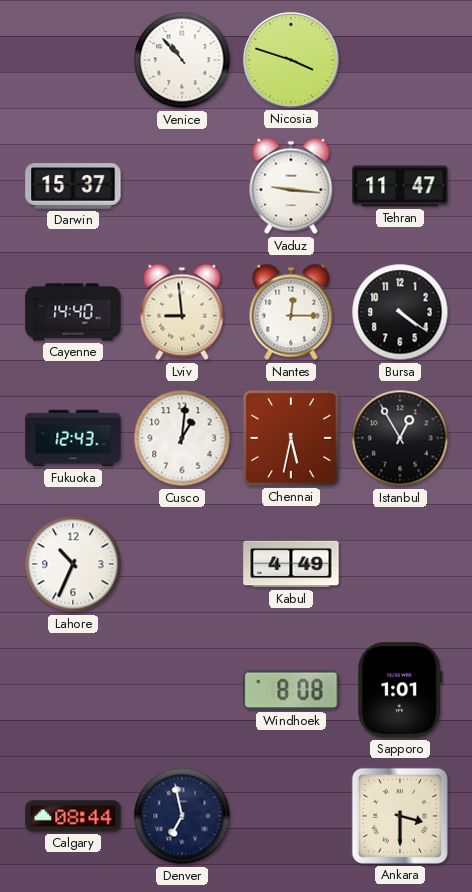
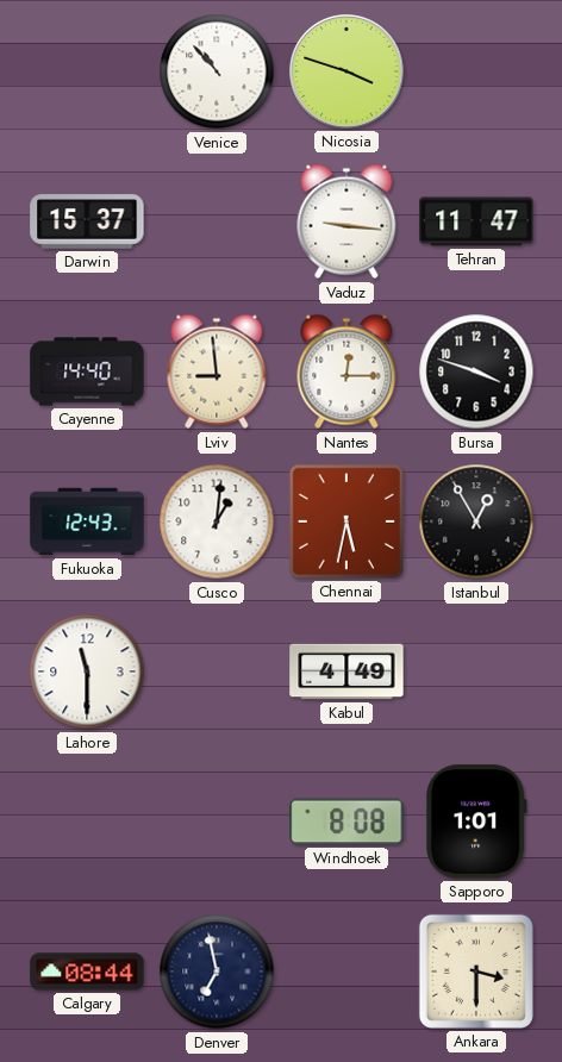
Bursa: 4:21 -> 3:48
Lahore: 10:34 -> 11:30
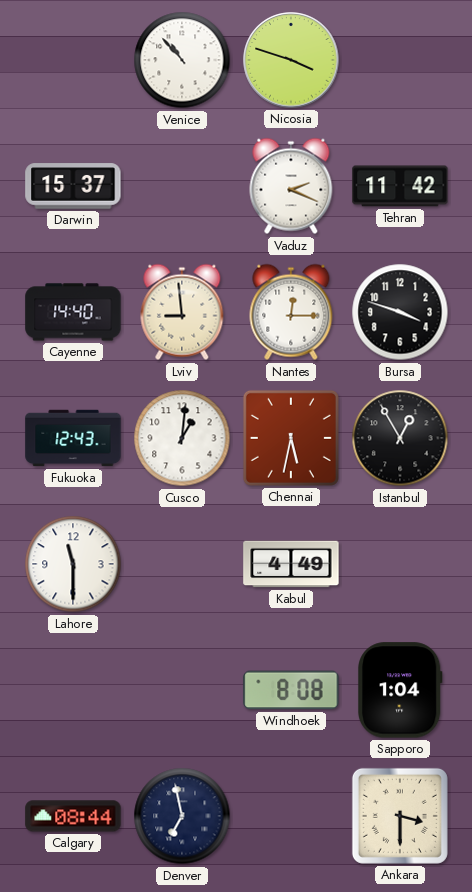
Vaduz: 9:16 -> 2:19
Tehran: 11:47 -> 11:42
Sapporo: 1:01 -> 1:04
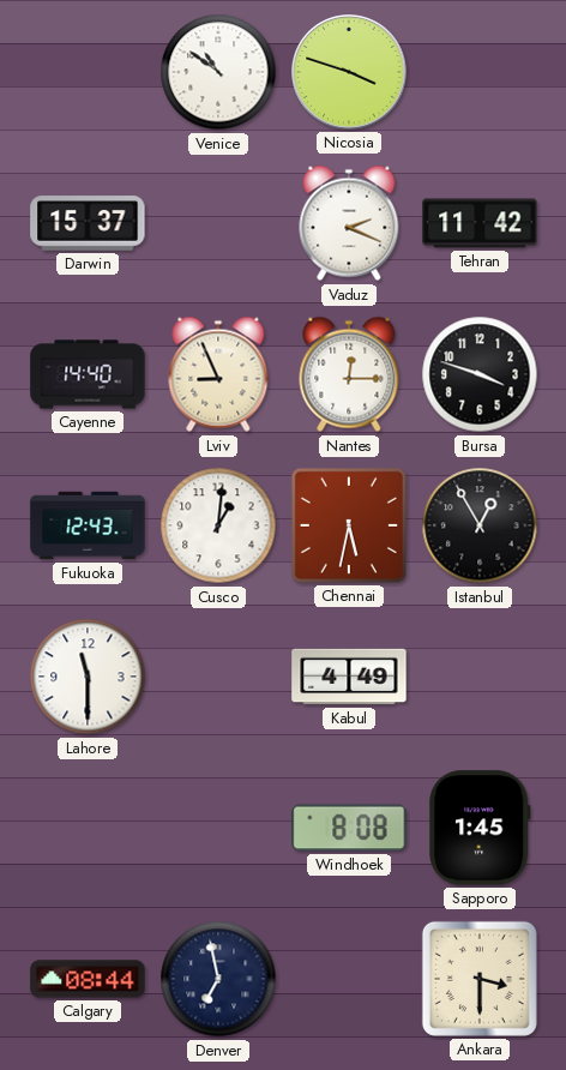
Venice: 10:53 -> 10:51
Lviv: 8:59 -> 8:56
Sapporo: 1:04 -> 1:45
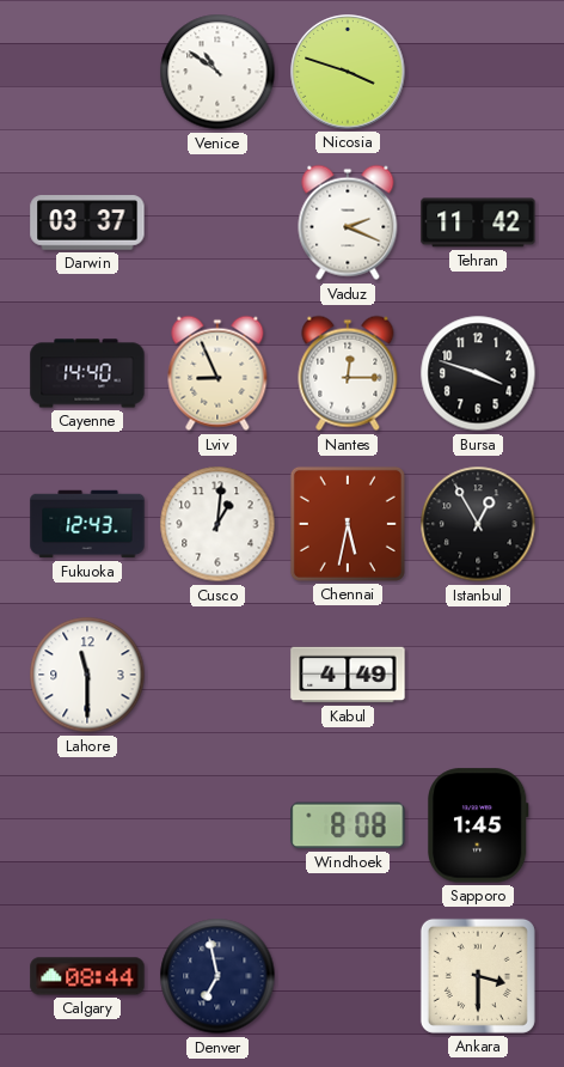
Darwin: 15:37 -> 03:37
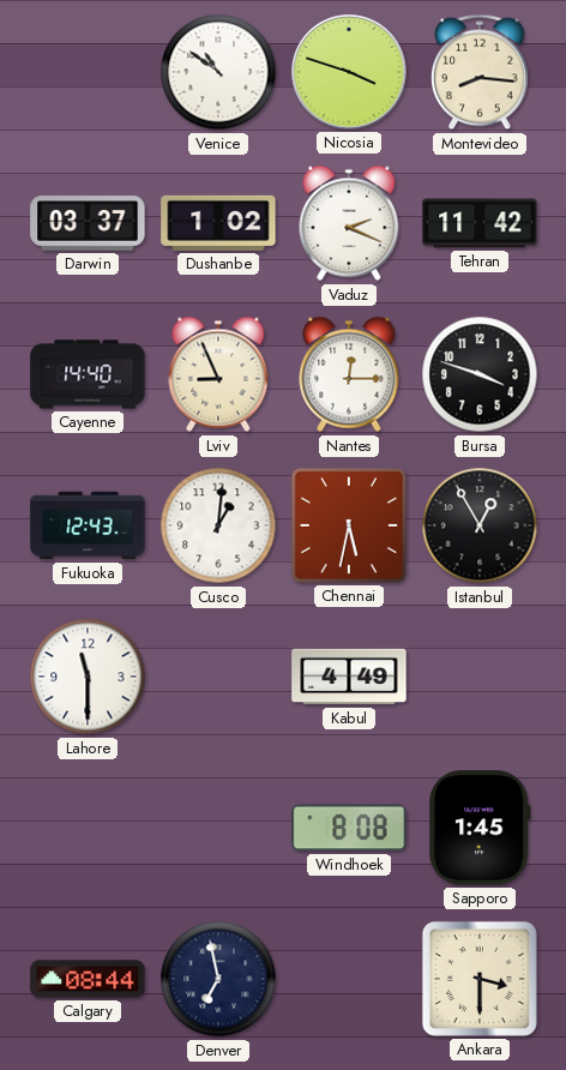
Montevideo: none -> 8:16
Dushanbe: none -> 1:02
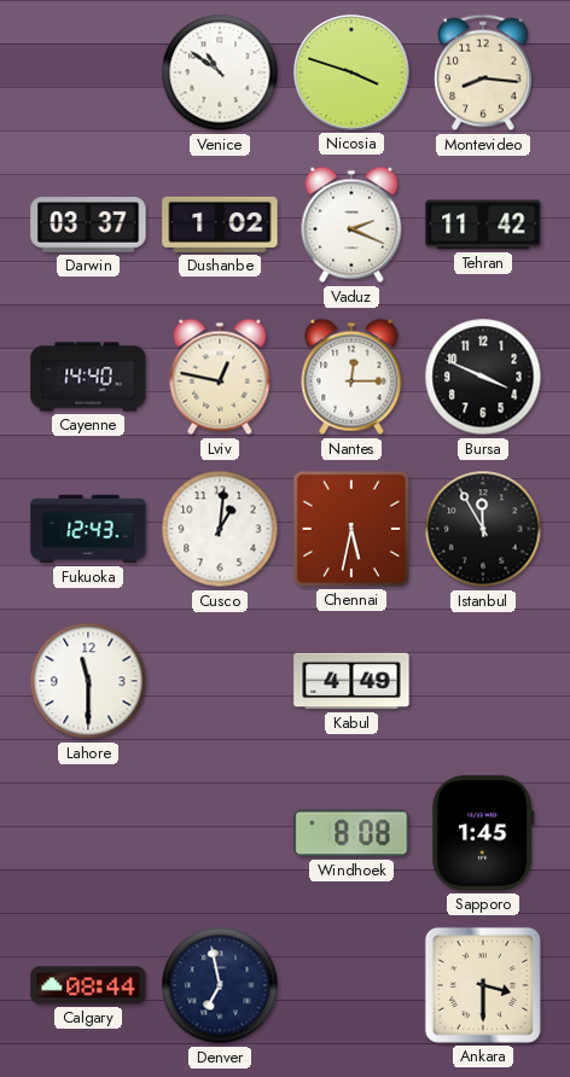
Lviv: 8:56 -> 12:47
Bursa: 3:48 -> 3:49
Istanbul: 12:55 -> 11:55
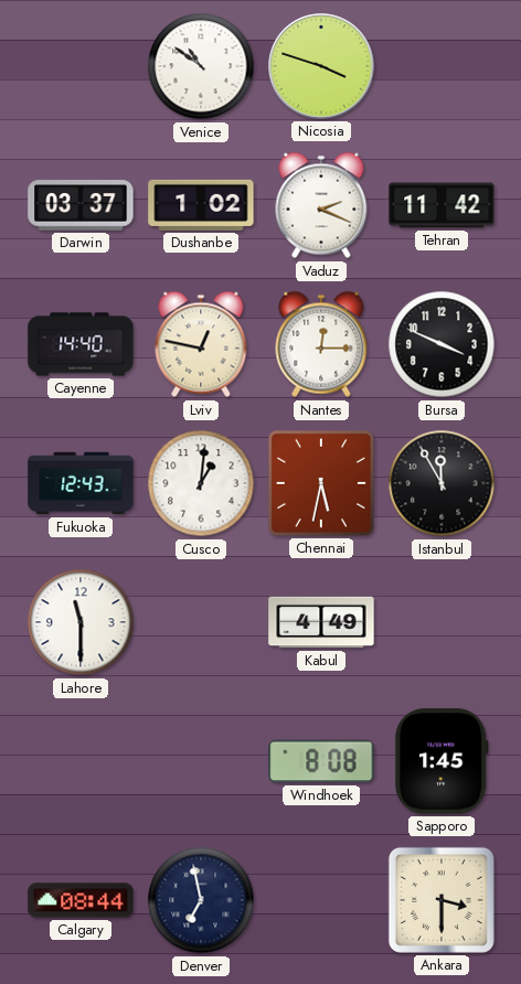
Montevideo: 8:16 -> none
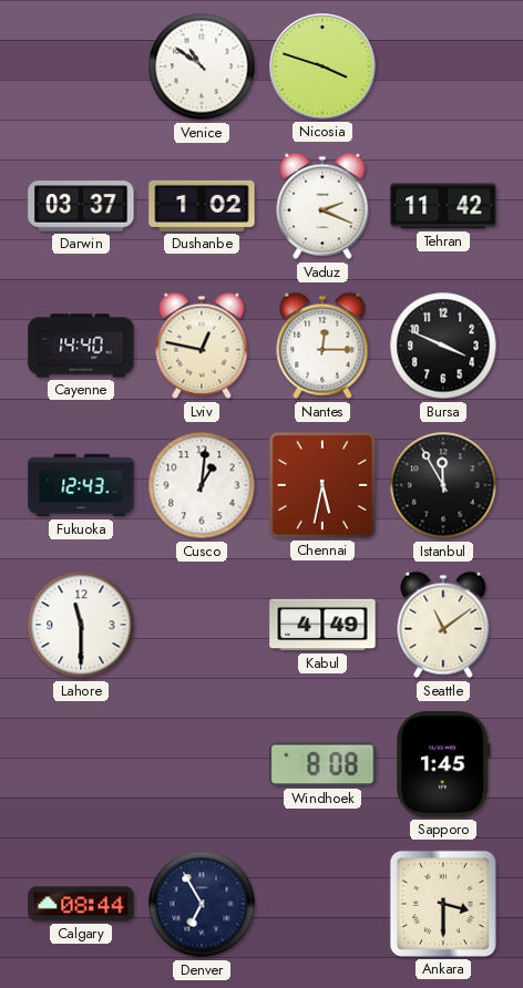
Seattle: none -> 11:09
Denver: 6:58 -> 6:55
